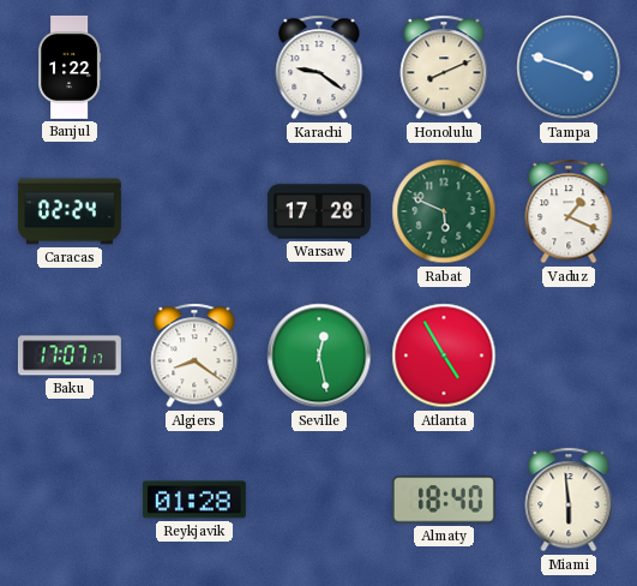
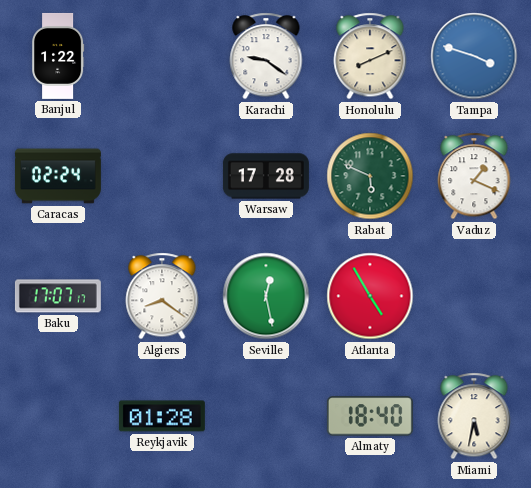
Miami: 5:59 -> 5:32
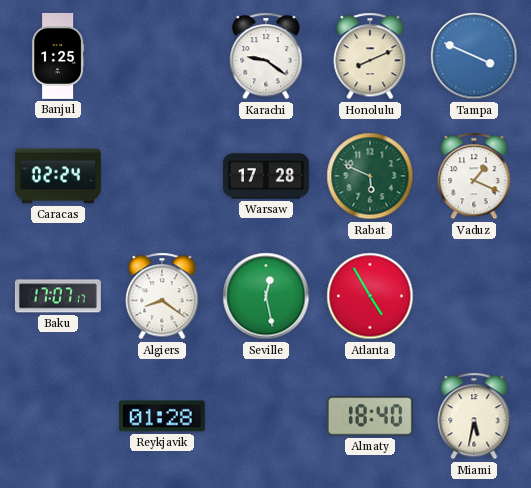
Banjul: 1:22 -> 1:25
Tampa: 3:48 -> 3:49
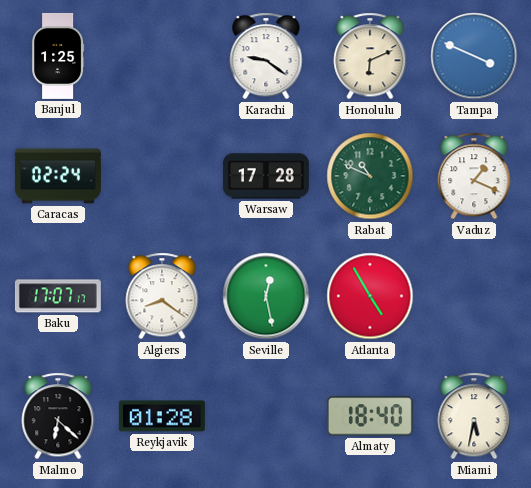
Honolulu: 8:11 -> 6:11
Rabat: 5:49 -> 10:49
Malmo: none -> 6:22
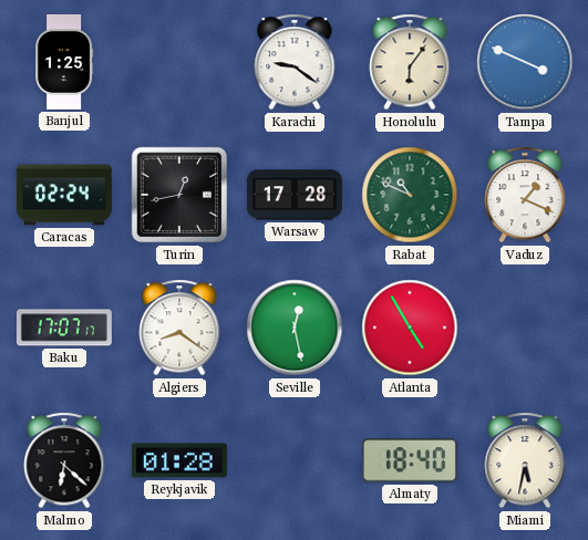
Honolulu: 6:11 -> 6:06
Turin: none -> 12:43
